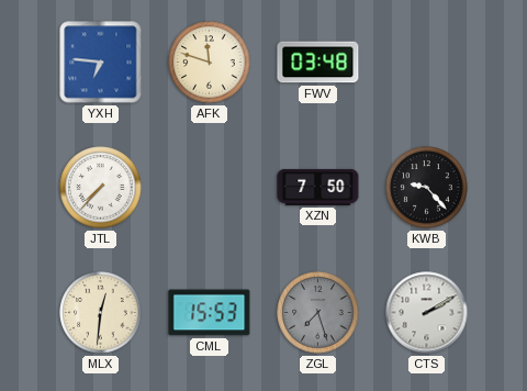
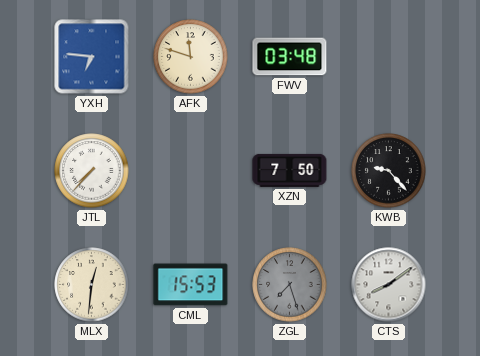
CTS: 2:10 -> 8:09
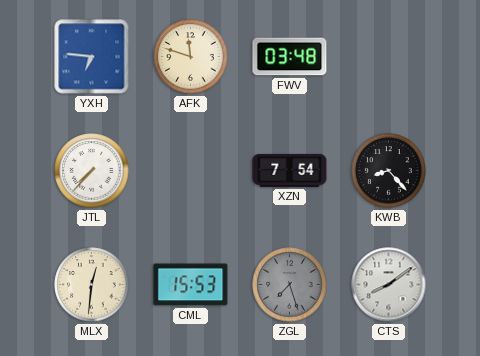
XZN: 7:50 -> 7:54
KWB: 9:23 -> 8:23
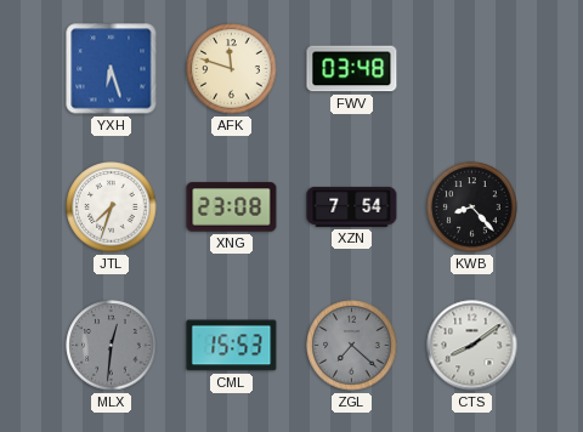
YXH: 6:46 -> 6:27
JTL: 7:37 -> 7:33
XNG: none -> 23:08
MLX dial: cream -> grey
ZGL: 7:27 -> 7:22
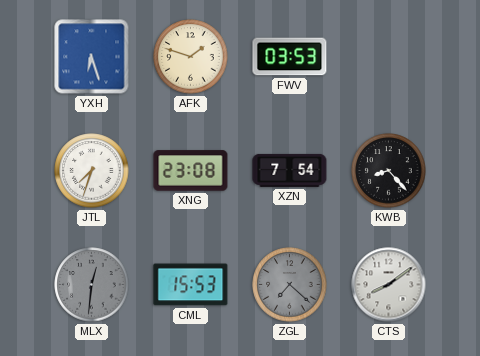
AFK: 11:48 -> 1:48
FWV: 03:48 -> 03:53
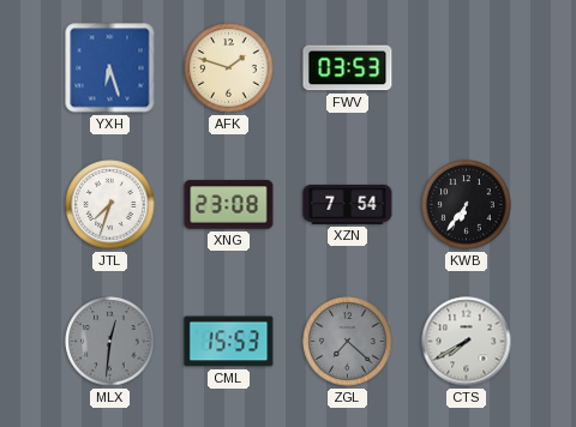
KWB: 8:23 -> 6:36
CTS: 8:09 -> 7:40
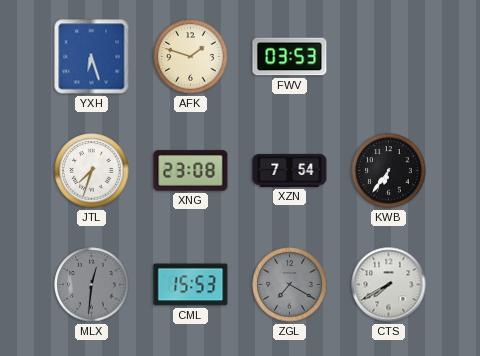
ZGL: 7:22 -> 7:20
